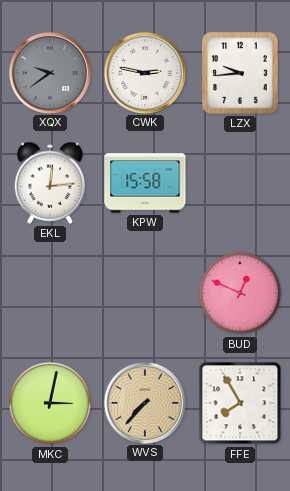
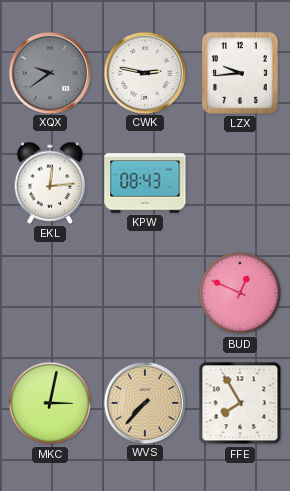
KPW: 15:58 -> 08:43
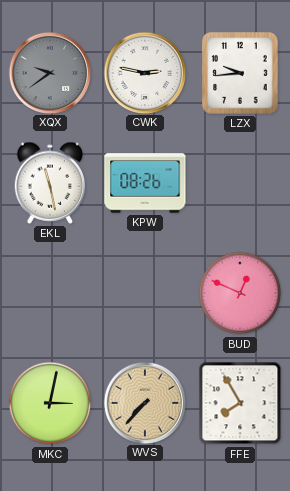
EKL: 12:14 -> 11:28
KPW: 08:43 -> 08:26
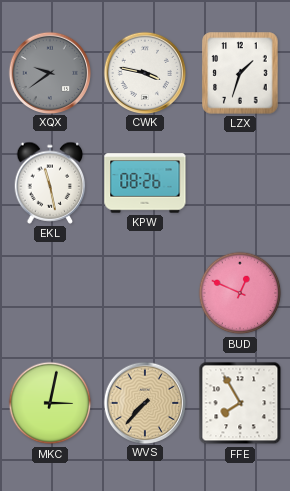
CWK: 2:47 -> 3:47
LZX: 9:44 -> 1:33
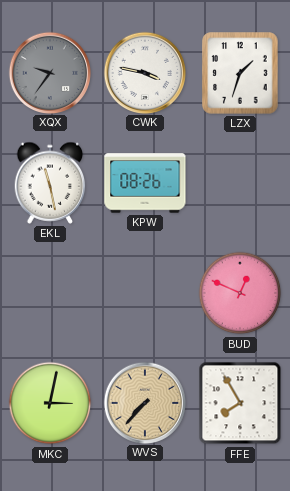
XQX: 9:39 -> 9:36
